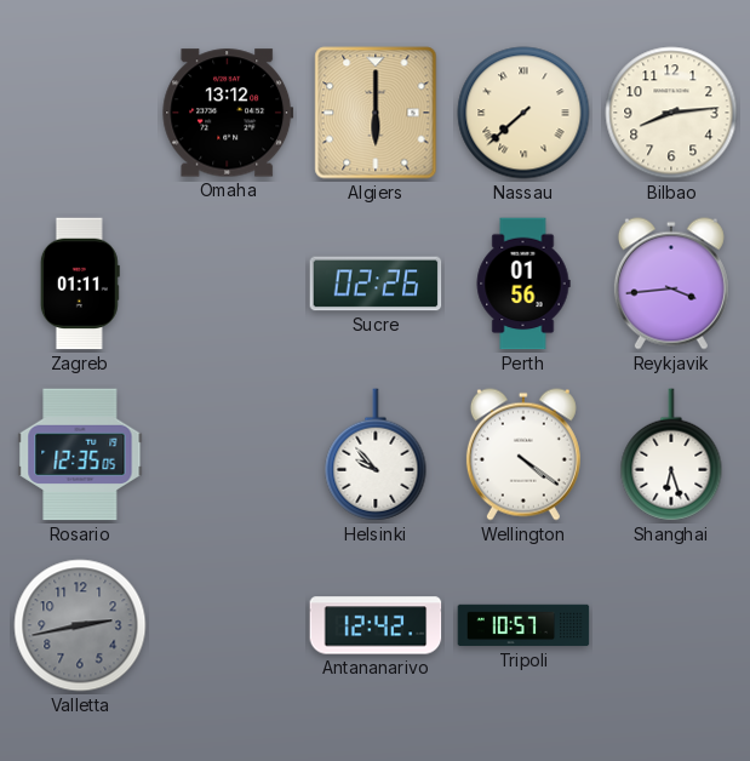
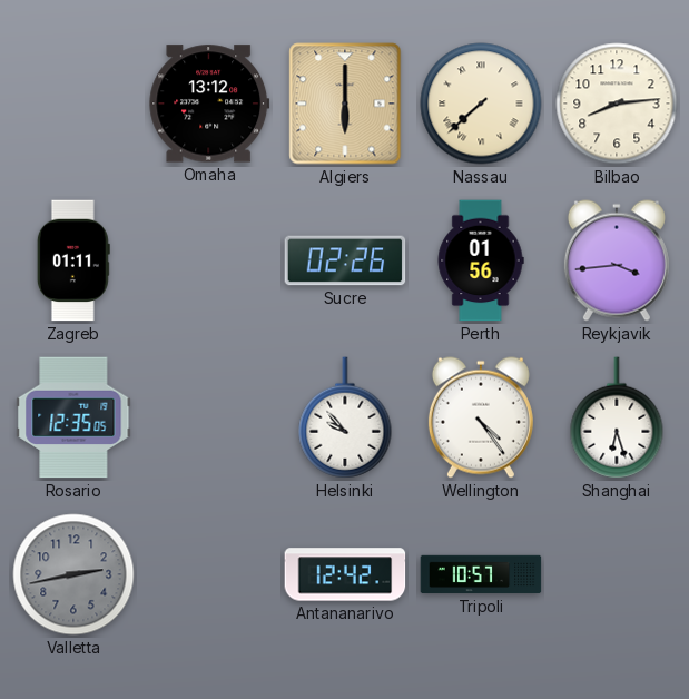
Wellington: 4:21 -> 4:24
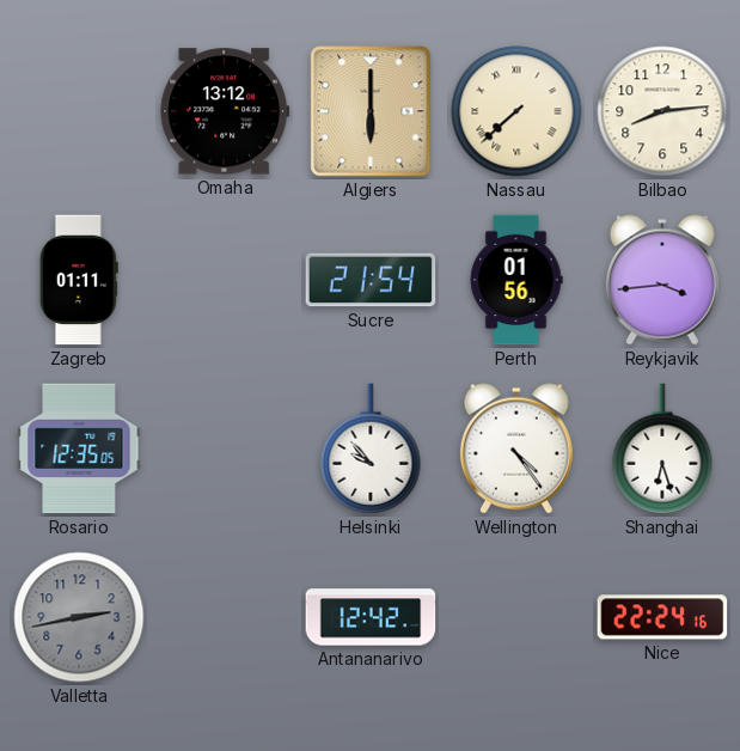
Sucre: 02:26 -> 21:54
Tripoli: 10:57 -> none
Nice: none -> 22:24
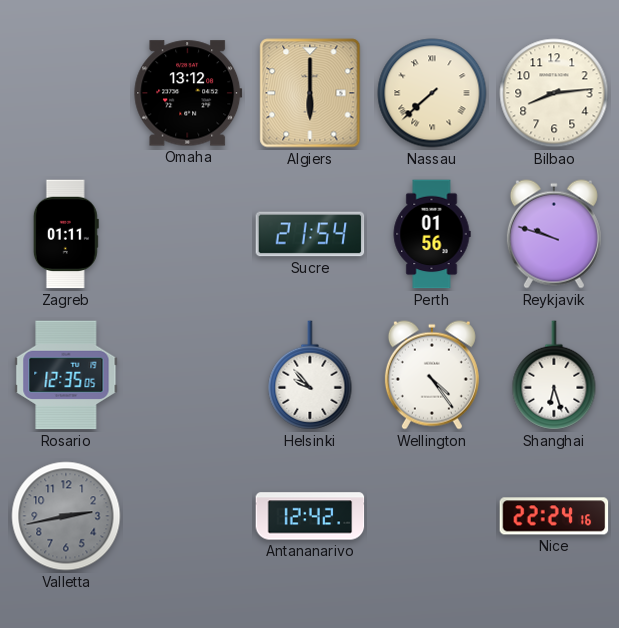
Reykjavik: 3:44 -> 9:48
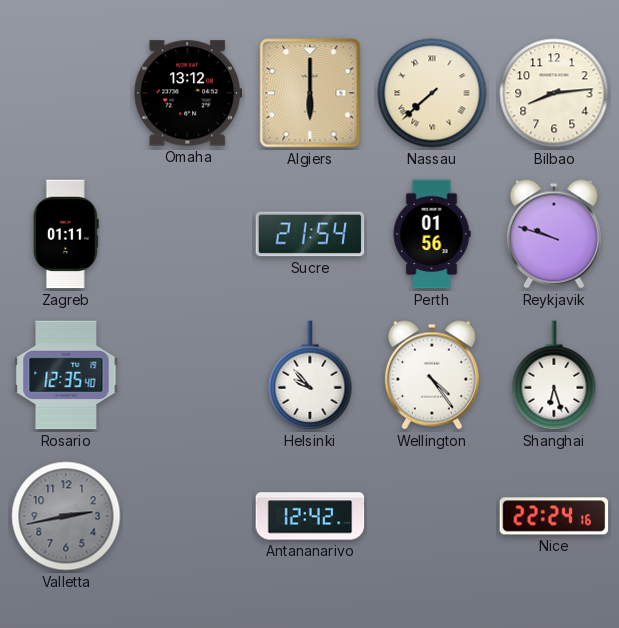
Rosario: 12:35:05 -> 12:35:40
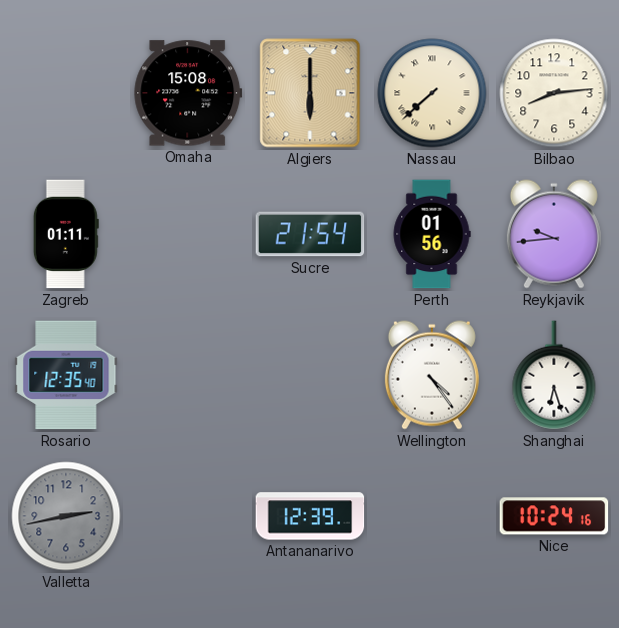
Omaha: 13:12 -> 15:08
Reykjavik: 9:48 -> 9:44
Helsinki: 9:53 -> none
Antananarivo: 12:42 -> 12:39
Nice: 22:24 -> 10:24
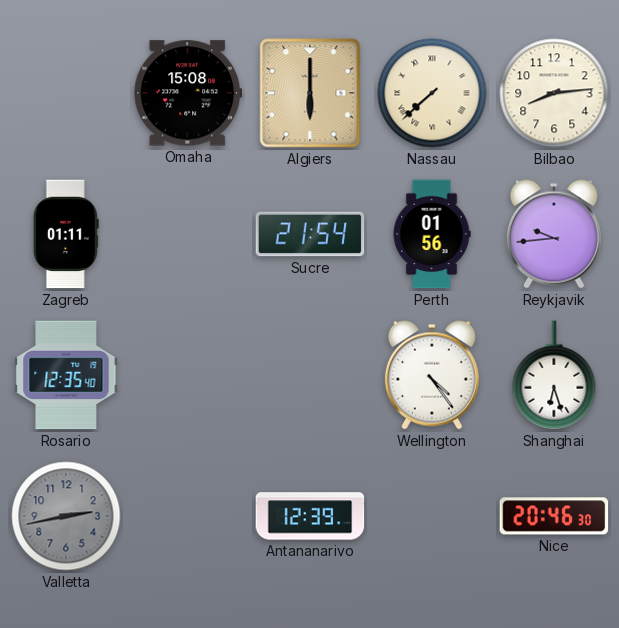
Nice: 10:24 -> 20:46
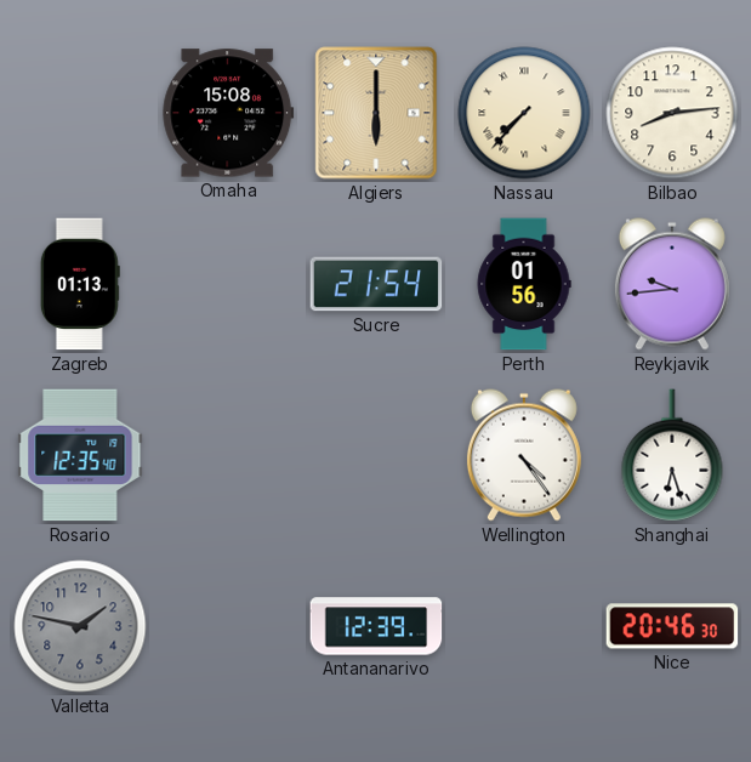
Nassau: 7:38 -> 7:37
Zagreb: 01:11 -> 01:13
Valletta: 2:43 -> 1:47
